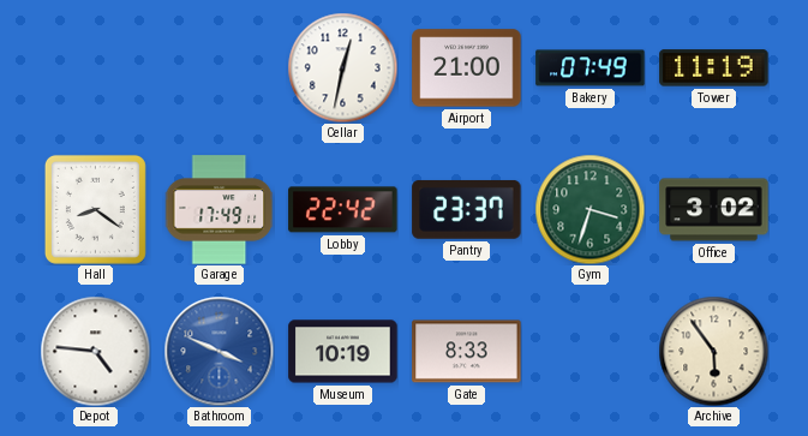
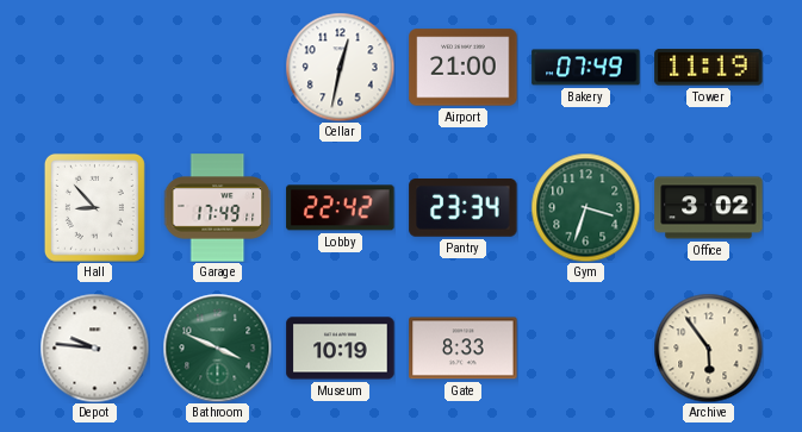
Hall: 8:21 -> 8:53
Pantry: 23:37 -> 23:34
Depot: 4:46 -> 9:46
Bathroom dial: blue -> green
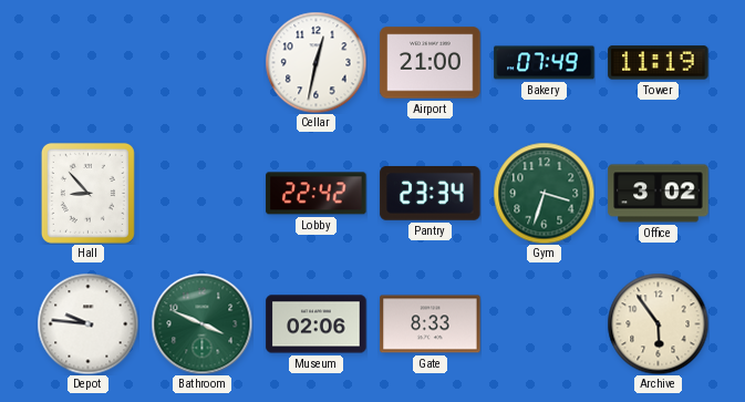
Garage: 17:49 -> none
Museum: 10:19 -> 02:06
